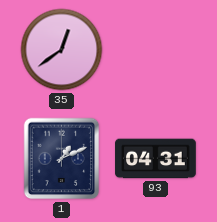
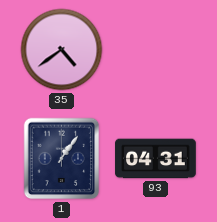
35: 12:39 -> 4:39
1: 1:11 -> 1:06
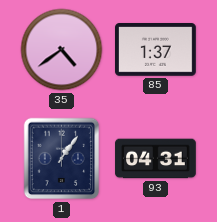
85: none -> 1:37
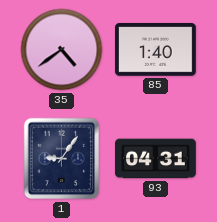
85: 1:37 -> 1:40
1: 1:06 -> 9:06
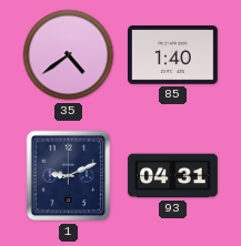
1: 9:06 -> 9:11
